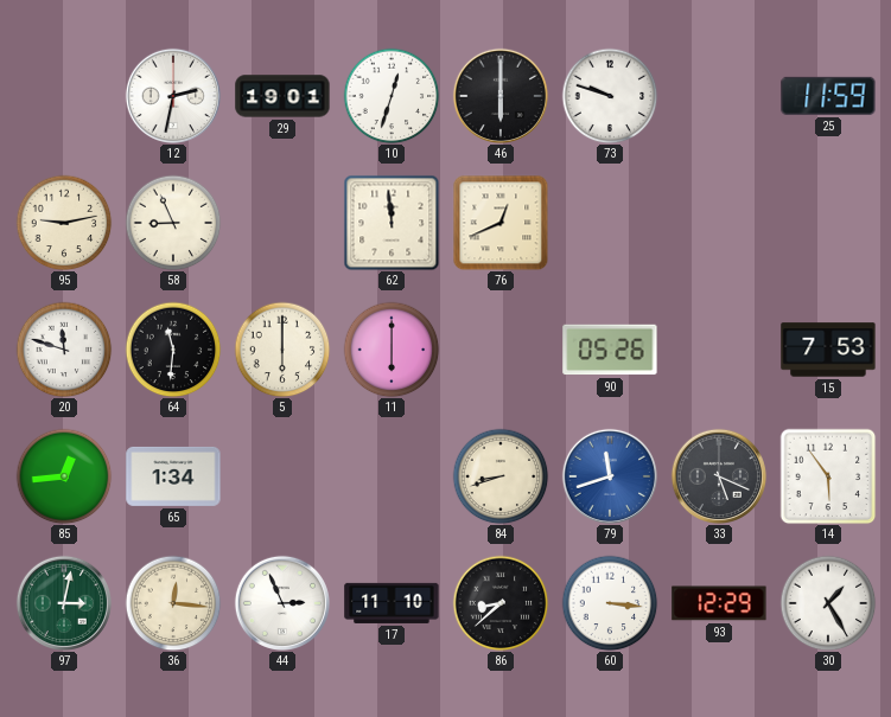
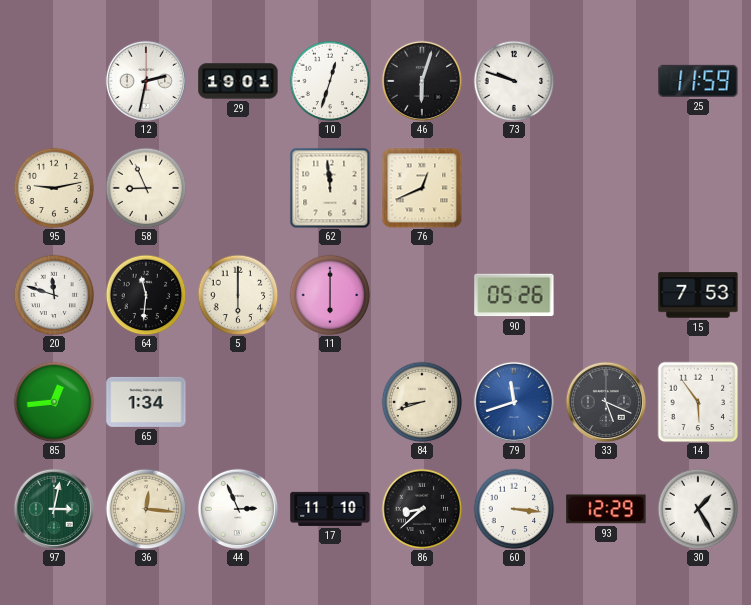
46: 6:00 -> 6:03
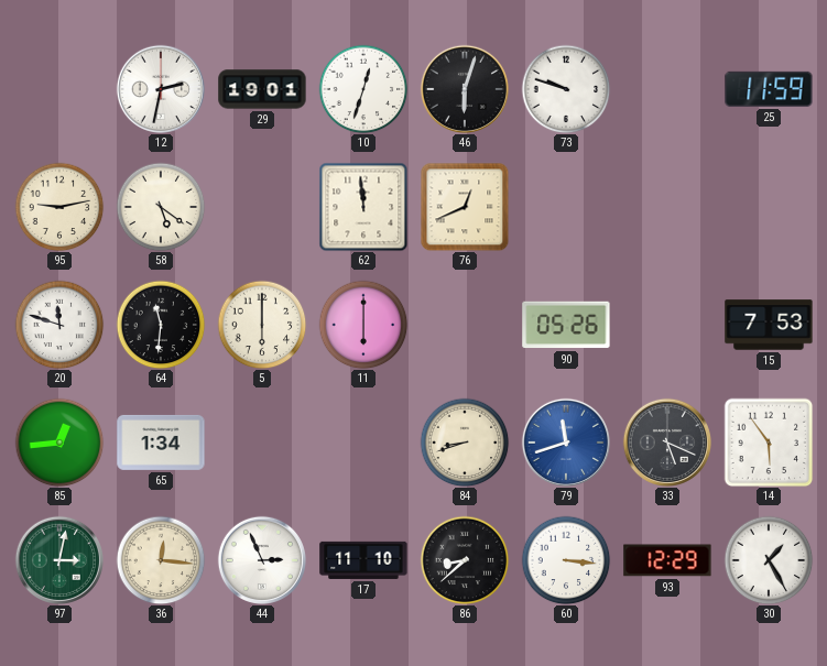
58: 8:56 -> 5:21
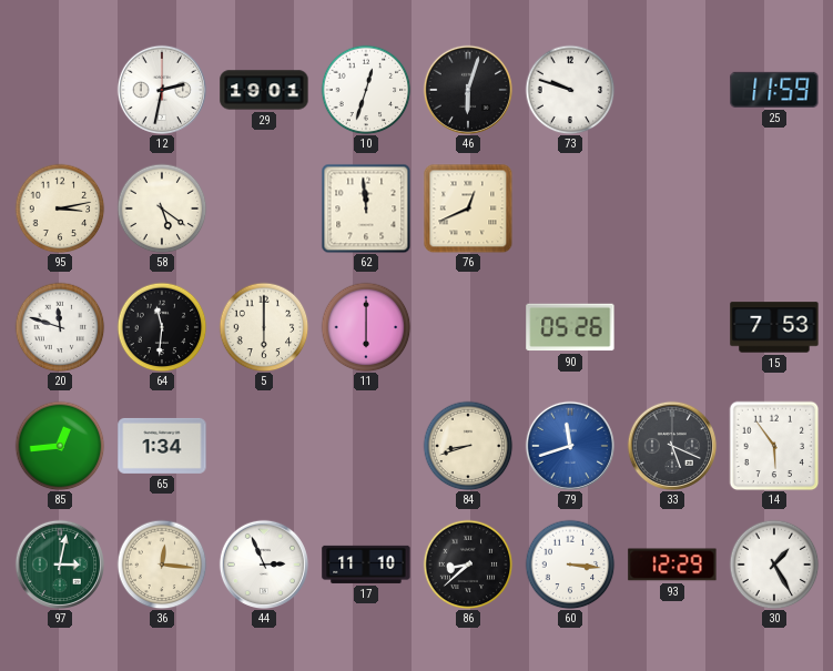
95: 9:13 -> 3:13
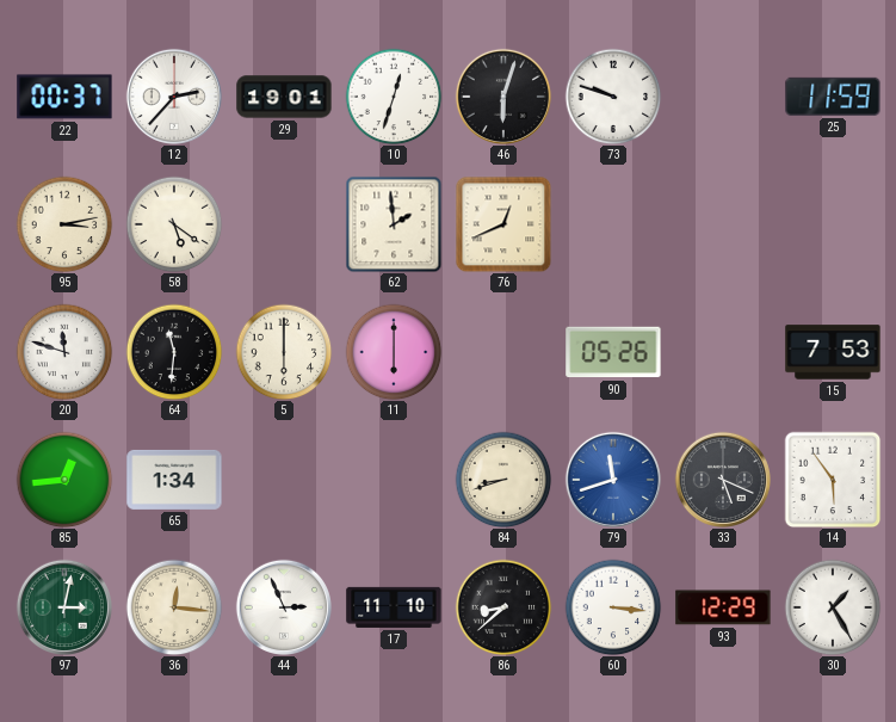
22: none -> 00:37
12: 2:32 -> 2:37
62: 11:59 -> 1:59
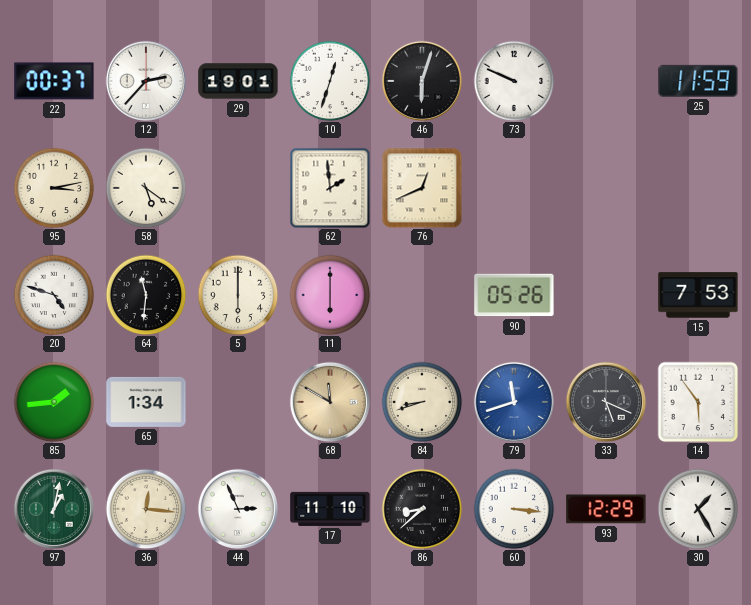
73: 9:48 -> 9:49
20: 11:48 -> 4:48
85: 12:44 -> 1:44
68: none -> 11:50
97: 3:02 -> 1:02
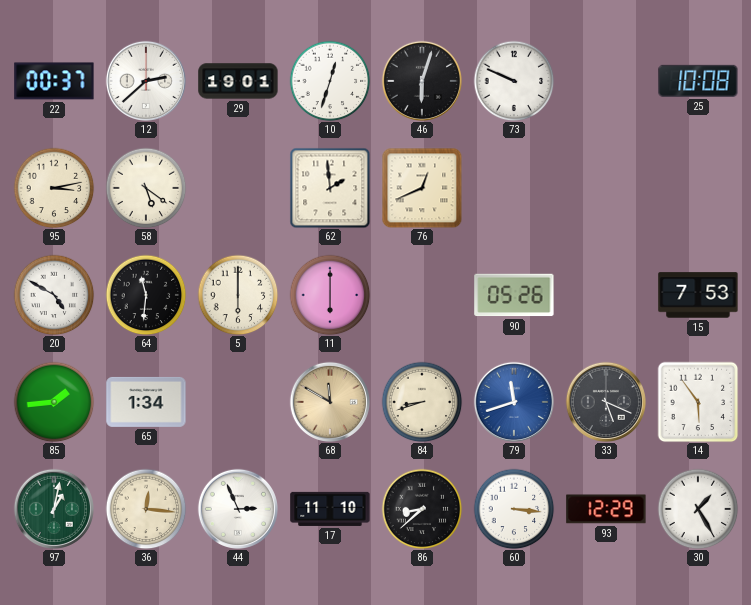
12: 2:37 -> 2:38
25: 11:59 -> 10:08
20: 4:48 -> 4:50
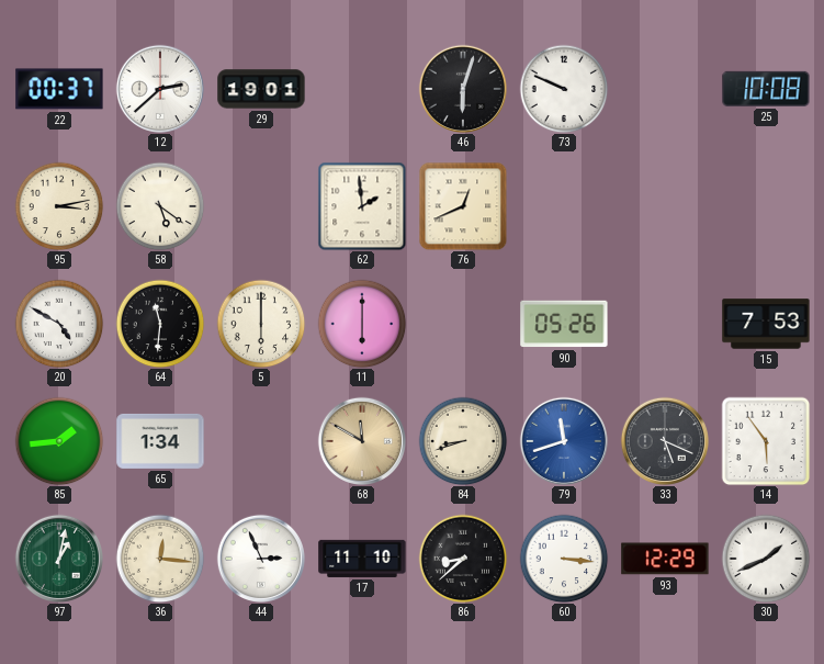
10: 12:33 -> none
30: 1:25 -> 1:41
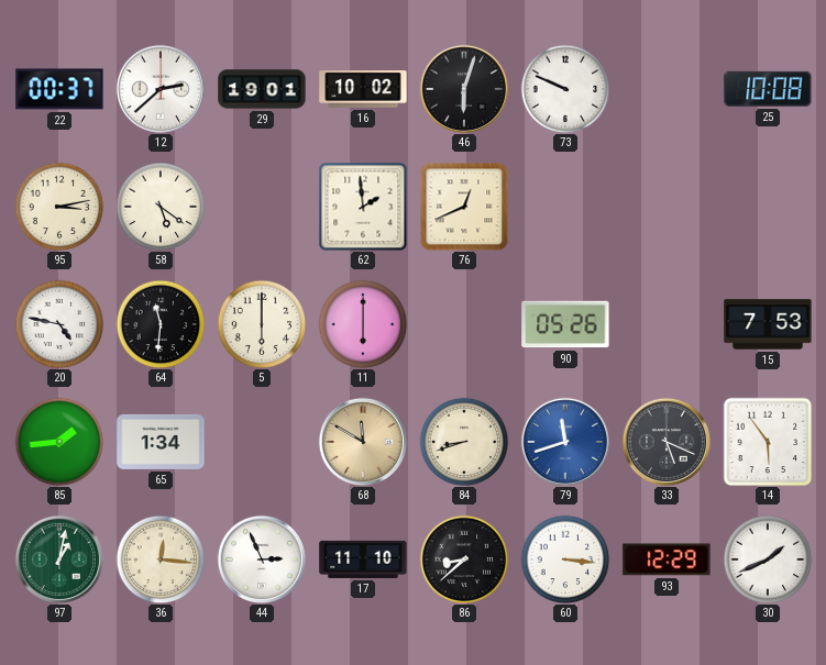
16: none -> 10:02
20: 4:50 -> 4:47
